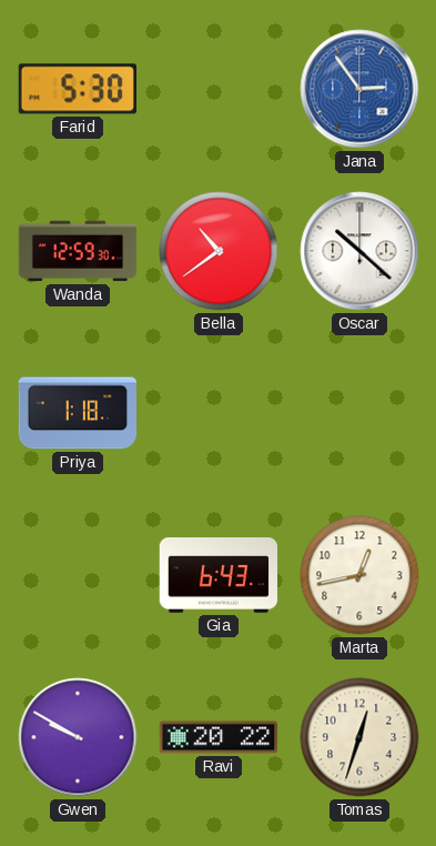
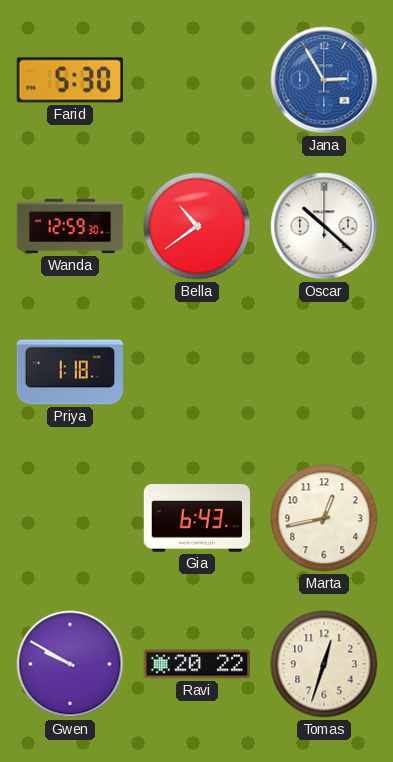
Jana: 2:54 -> 2:55
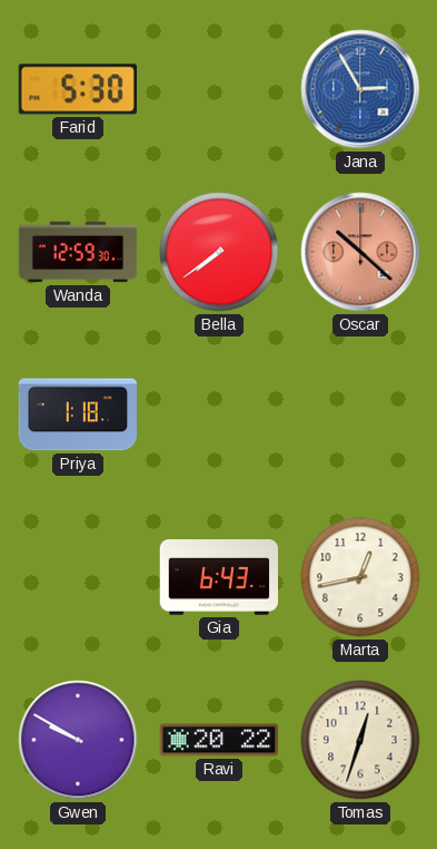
Bella: 10:39 -> 7:39
Oscar dial: white -> salmon
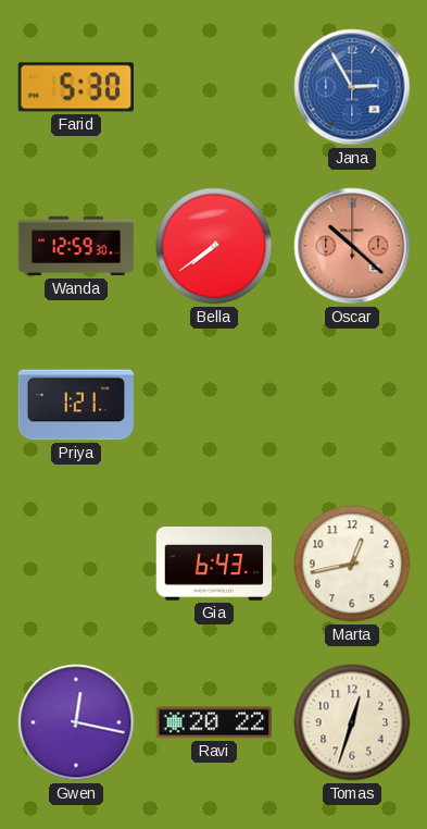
Priya: 1:18 -> 1:21
Gwen: 9:50 -> 12:17
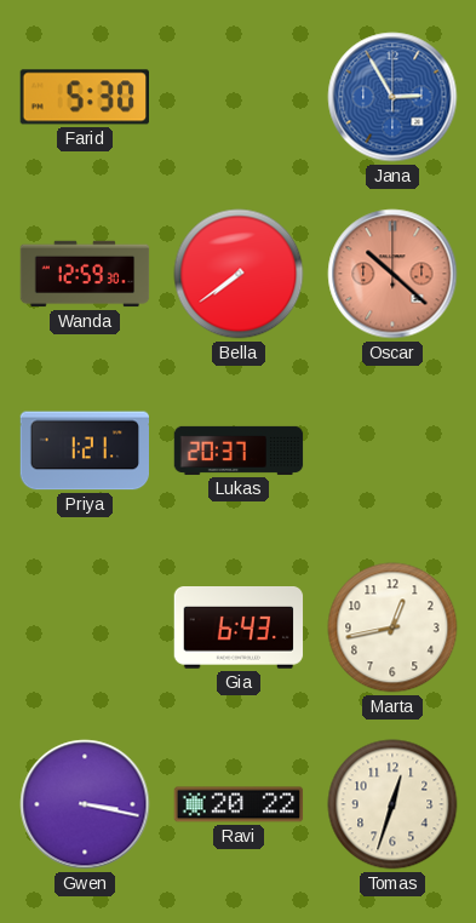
Lukas: none -> 20:37
Gwen: 12:17 -> 3:17
